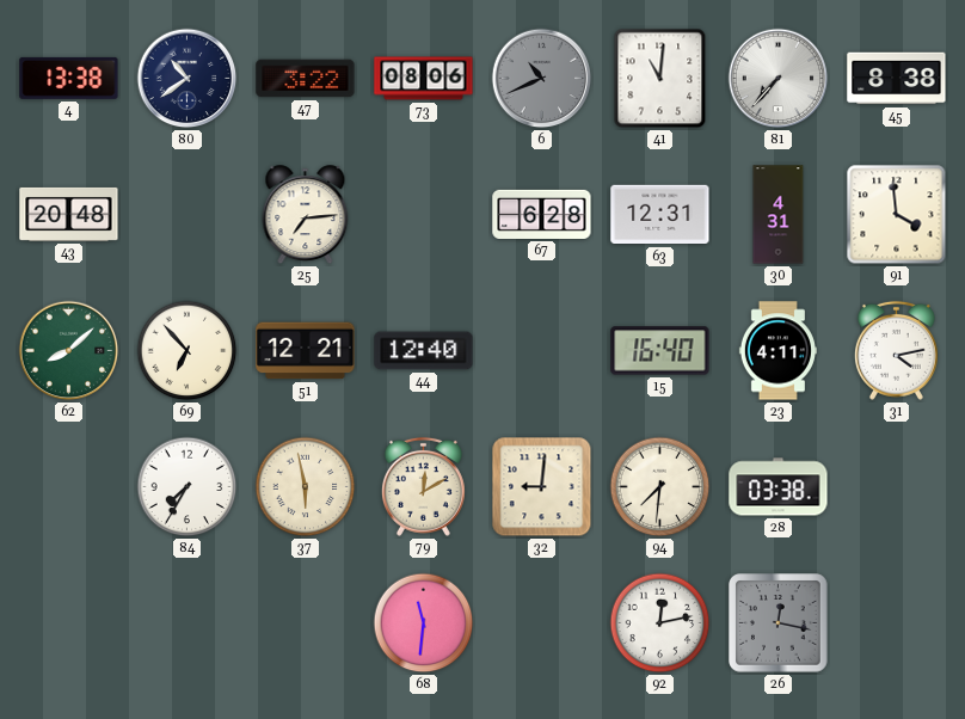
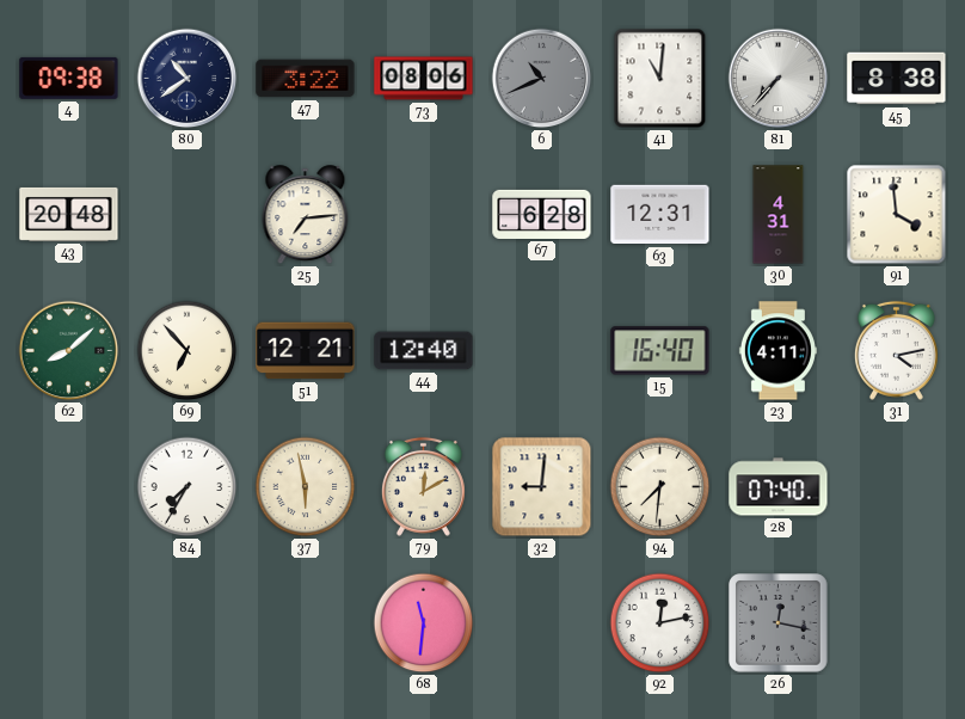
4: 13:38 -> 09:38
28: 03:38 -> 07:40
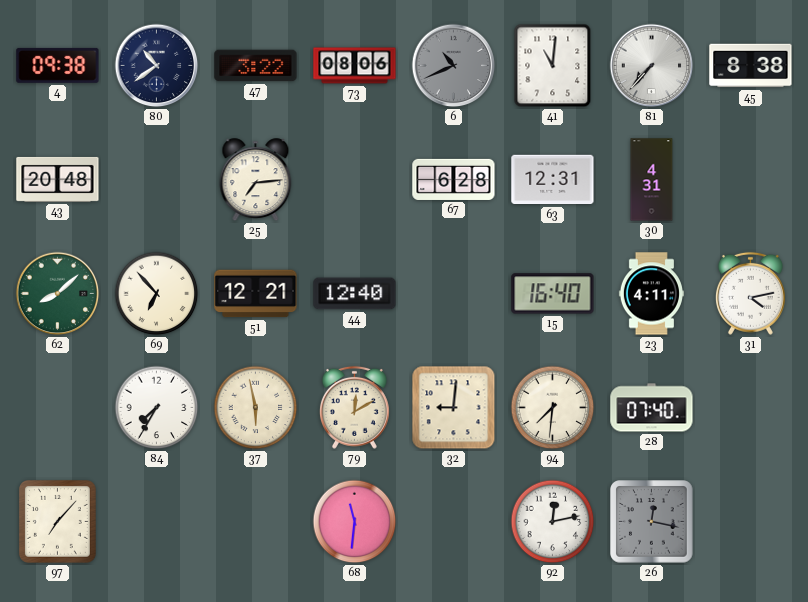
91: 3:59 -> none
97: none -> 7:07
